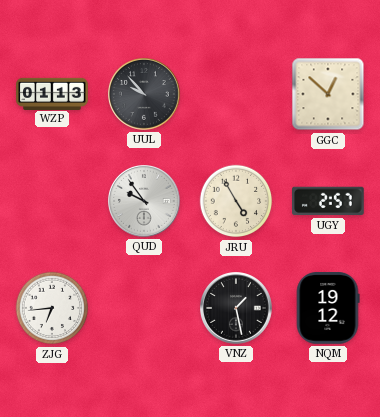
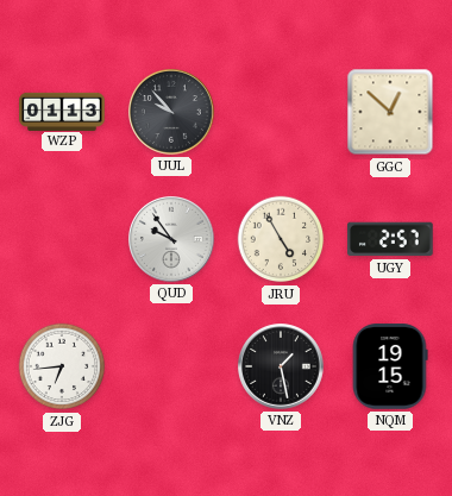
NQM: 19:12 -> 19:15
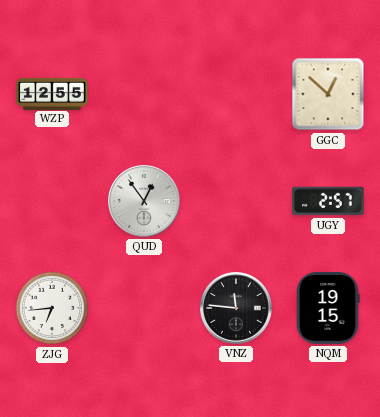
WZP: 01:13 -> 12:55
UUL: 9:53 -> none
QUD: 9:54 -> 12:54
JRU: 4:55 -> none
VNZ: 1:28 -> 11:46
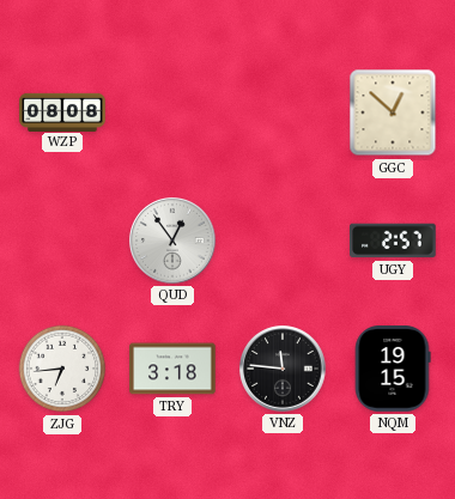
WZP: 12:55 -> 08:08
TRY: none -> 3:18
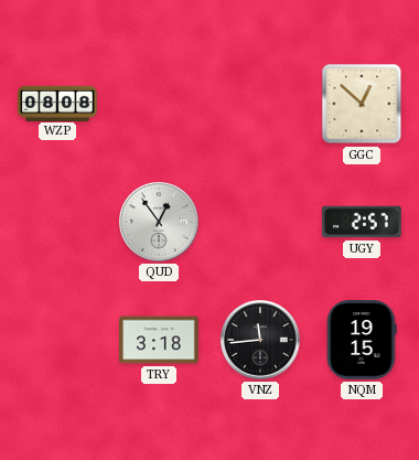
ZJG: 6:44 -> none
VNZ: 11:46 -> 11:44
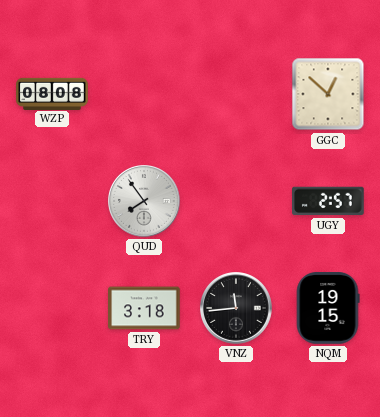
QUD: 12:54 -> 7:54
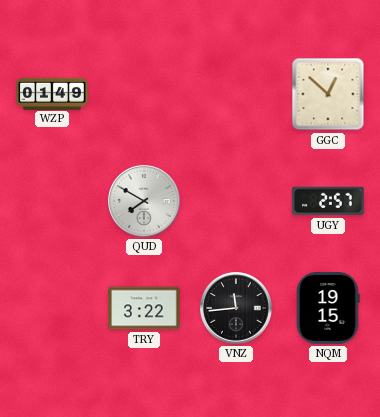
WZP: 08:08 -> 01:49
QUD: 7:54 -> 7:50
TRY: 3:18 -> 3:22
